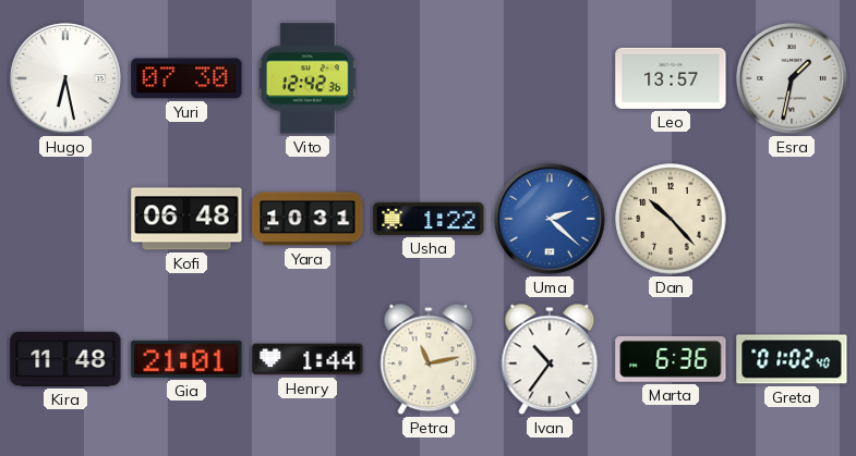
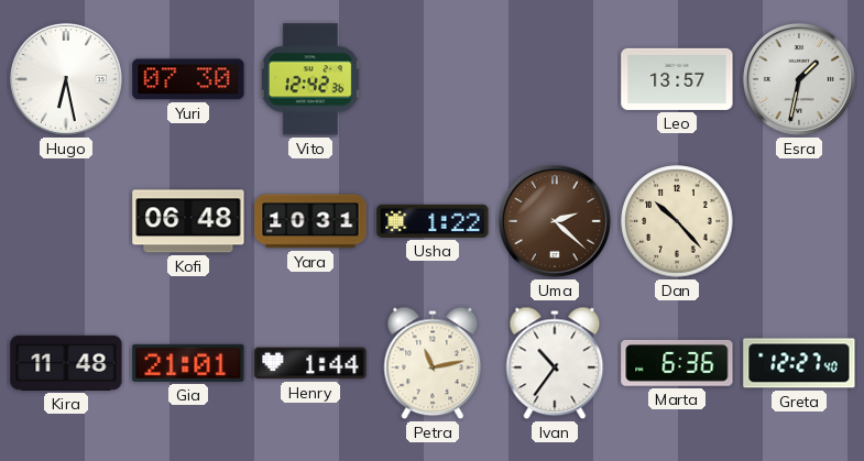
Uma dial: blue -> brown
Greta: 01:02 -> 12:27
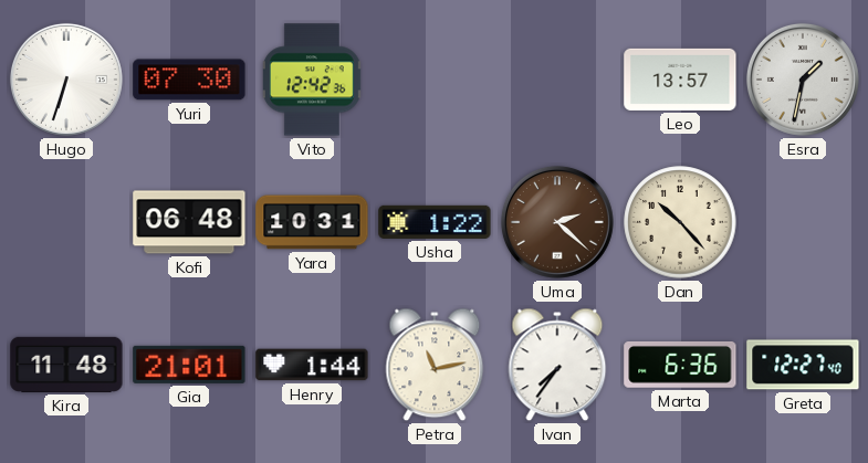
Hugo: 6:28 -> 6:33
Ivan: 10:36 -> 7:36
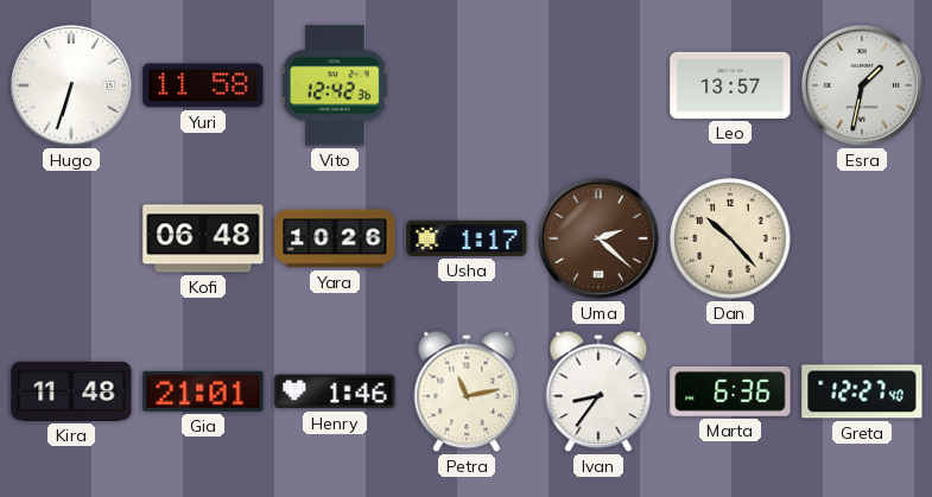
Yuri: 07:30 -> 11:58
Yara: 10:31 -> 10:26
Usha: 1:22 -> 1:17
Henry: 1:44 -> 1:46
Ivan: 7:36 -> 8:36
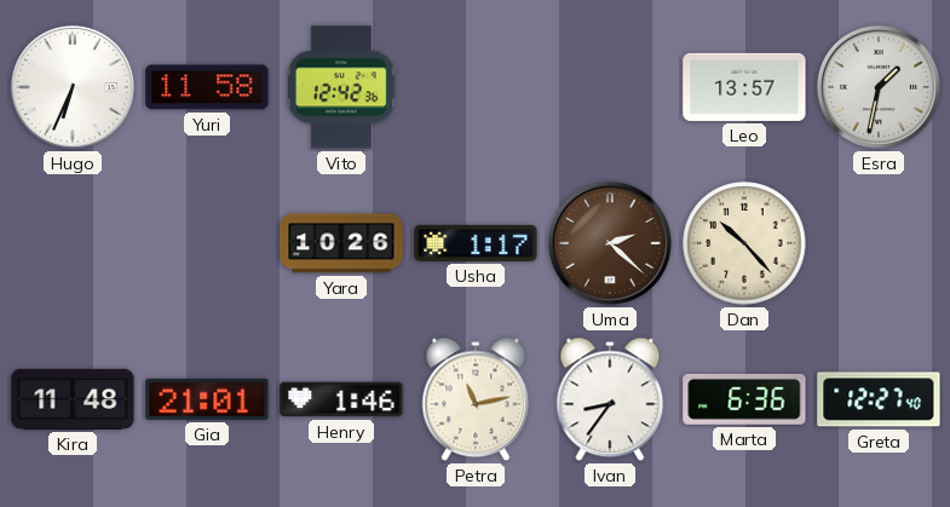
Hugo: 6:33 -> 6:34
Kofi: 06:48 -> none
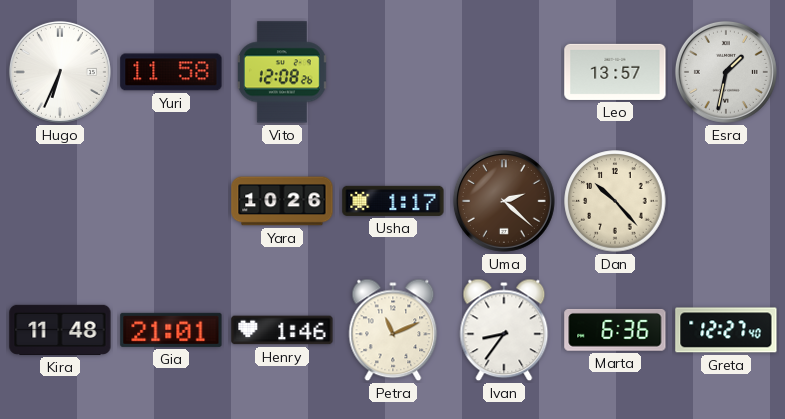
Vito: 12:42 -> 12:08
Petra: 11:13 -> 11:11
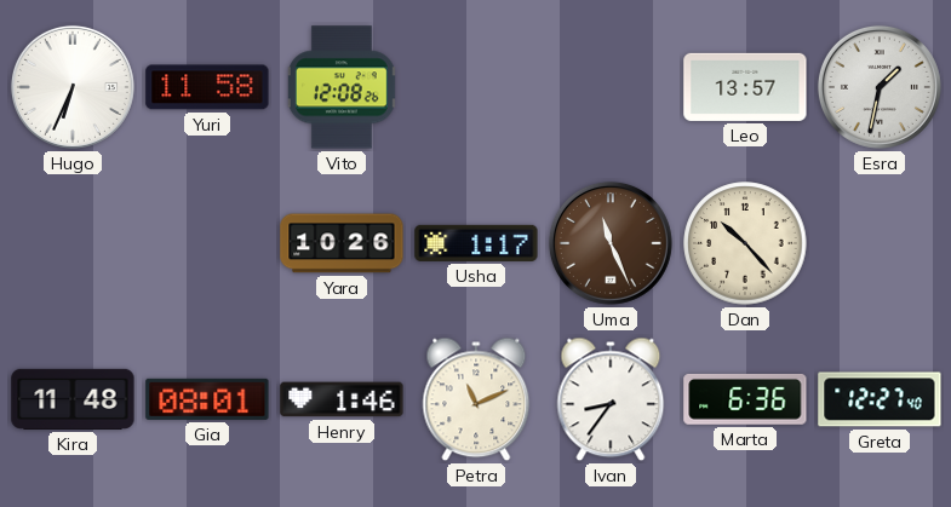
Uma: 2:22 -> 11:26
Gia: 21:01 -> 08:01
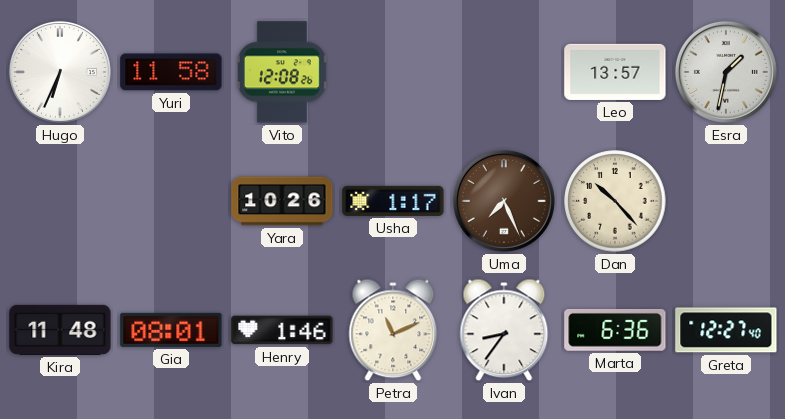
Uma: 11:26 -> 7:26
